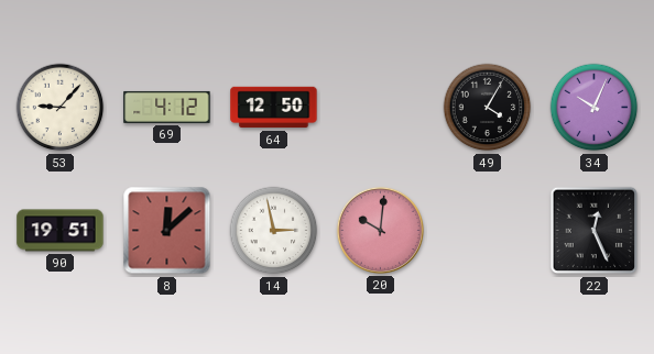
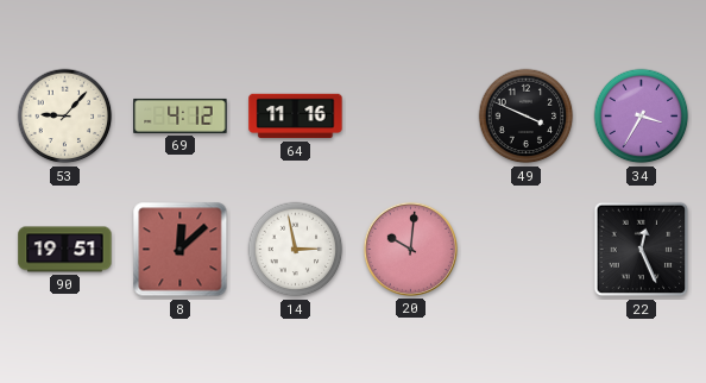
64: 12:50 -> 11:16
49: 4:05 -> 3:49
34: 10:04 -> 3:35
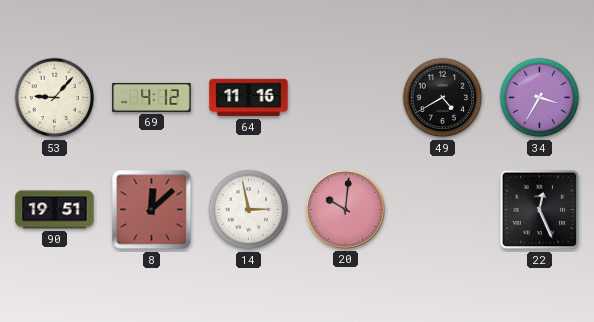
49: 3:49 -> 4:40
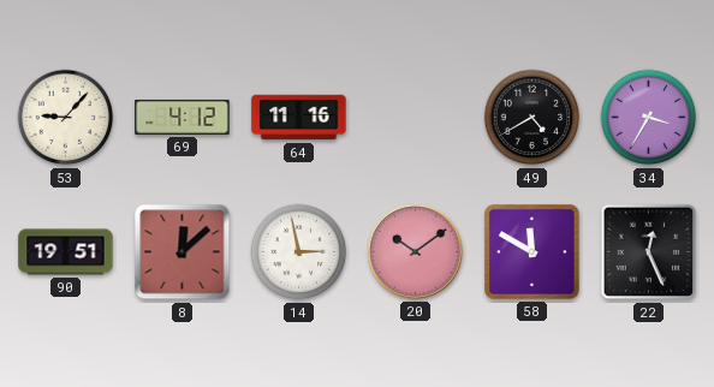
20: 10:01 -> 10:09
58: none -> 11:50
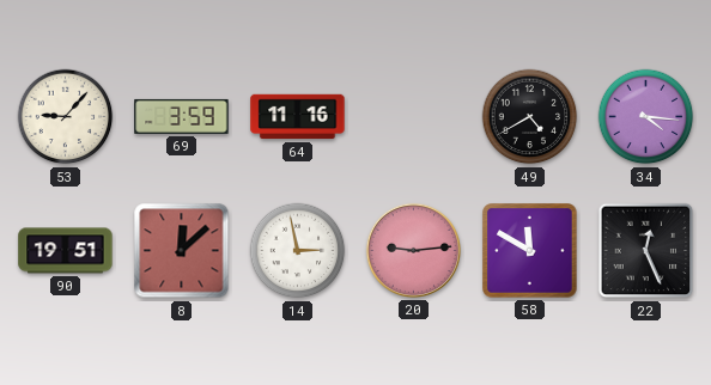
69: 4:12 -> 3:59
34: 3:35 -> 4:16
20: 10:09 -> 9:14
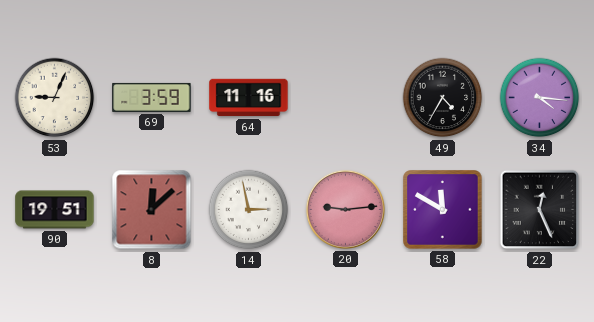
53: 9:07 -> 9:04
49: 4:40 -> 4:35
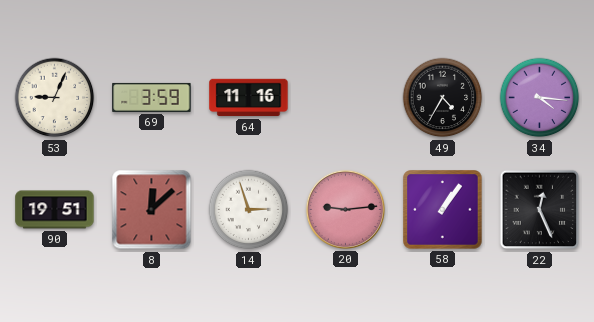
14: 2:58 -> 2:57
58: 11:50 -> 1:06
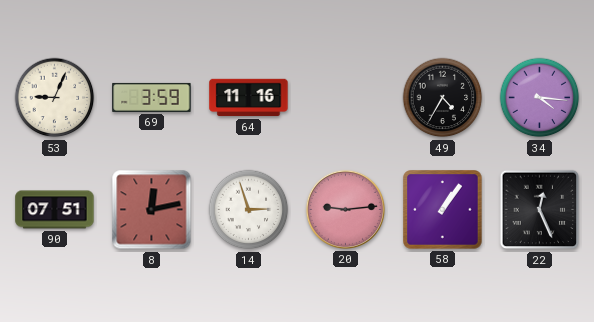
90: 19:51 -> 07:51
8: 12:08 -> 12:13
